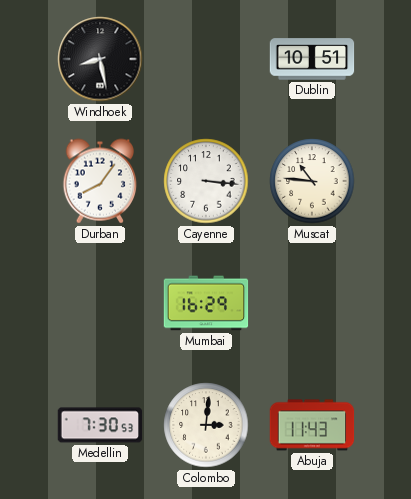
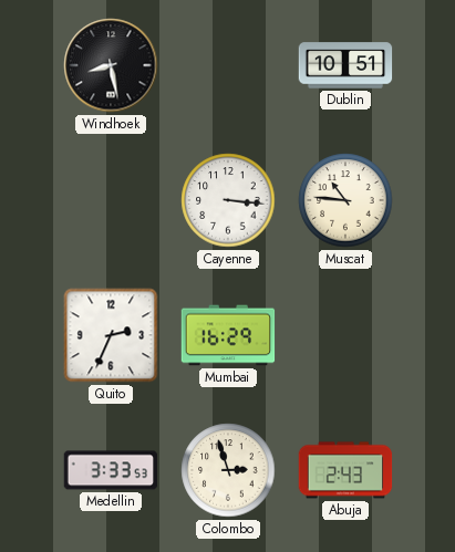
Durban: 8:06 -> none
Quito: none -> 2:34
Medellin: 7:30 -> 3:33
Colombo: 3:01 -> 2:57
Abuja: 11:43 -> 2:43
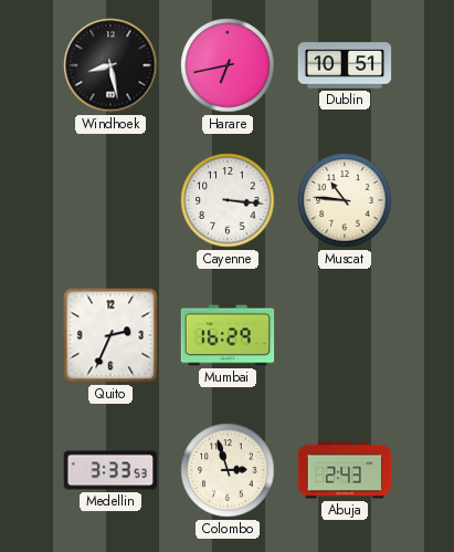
Harare: none -> 6:43
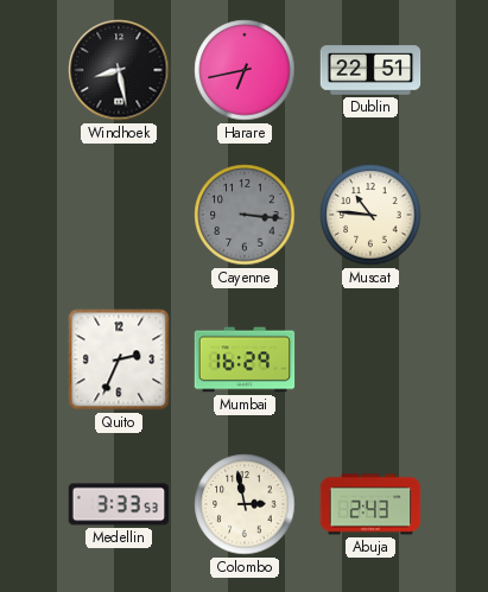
Dublin: 10:51 -> 22:51
Cayenne dial: white -> grey
Colombo: 2:57 -> 2:58
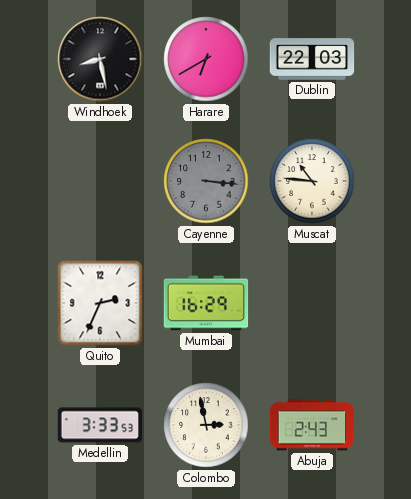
Harare: 6:43 -> 6:40
Dublin: 22:51 -> 22:03
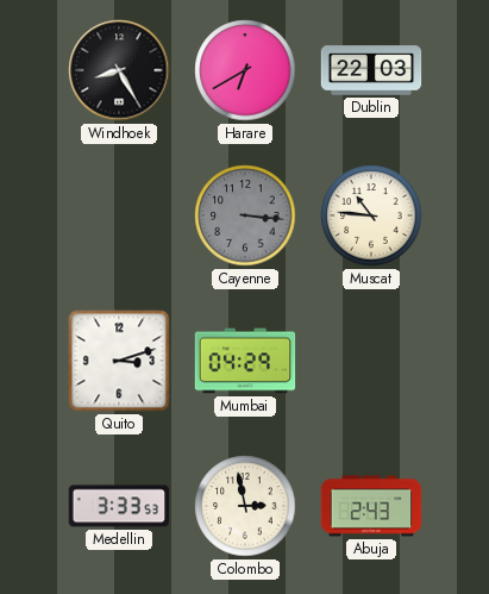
Windhoek: 8:28 -> 8:25
Quito: 2:34 -> 3:12
Mumbai: 16:29 -> 04:29
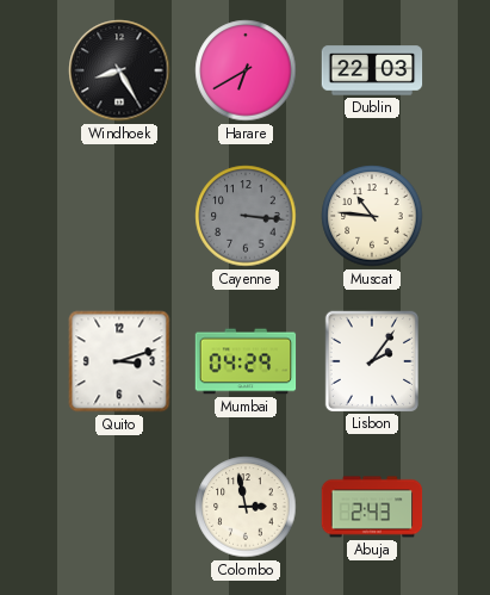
Lisbon: none -> 2:06
Medellin: 3:33 -> none
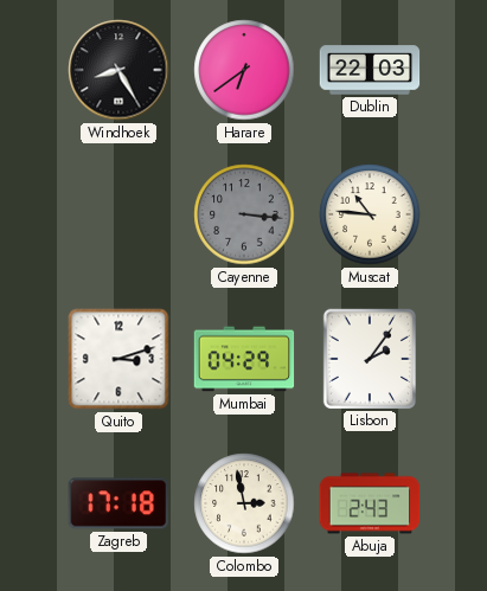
Harare: 6:40 -> 6:39
Zagreb: none -> 17:18
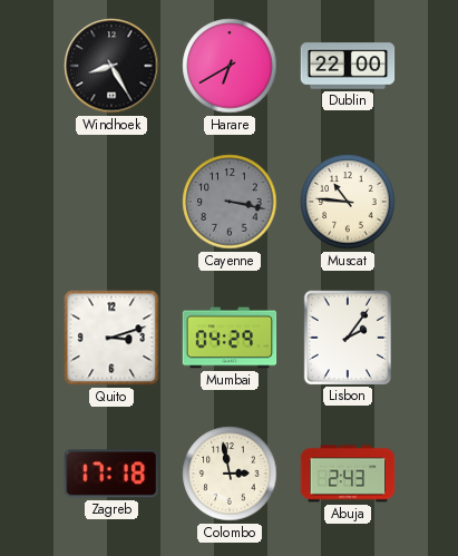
Harare: 6:39 -> 6:40
Dublin: 22:03 -> 22:00
Cayenne: 3:16 -> 3:17
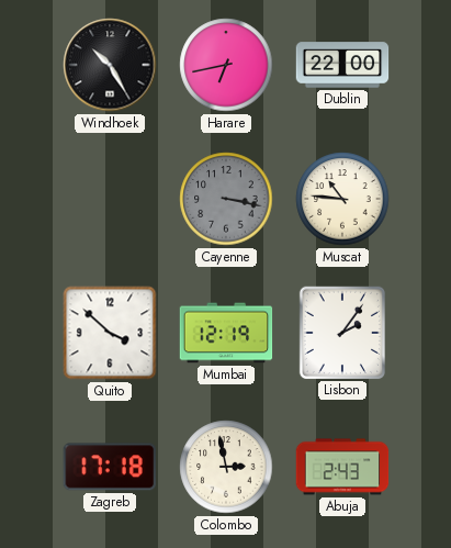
Windhoek: 8:25 -> 10:25
Harare: 6:40 -> 6:43
Quito: 3:12 -> 3:52
Mumbai: 04:29 -> 12:19
